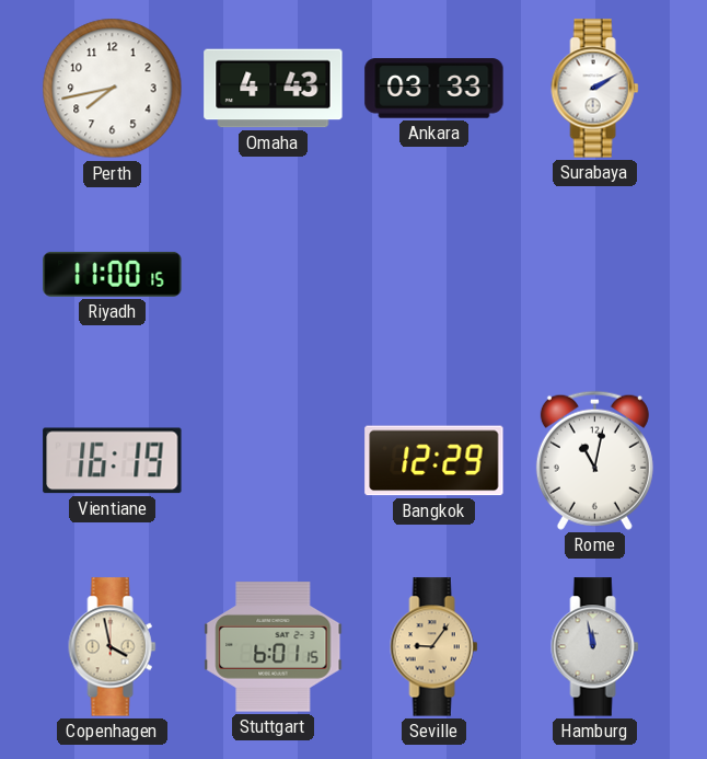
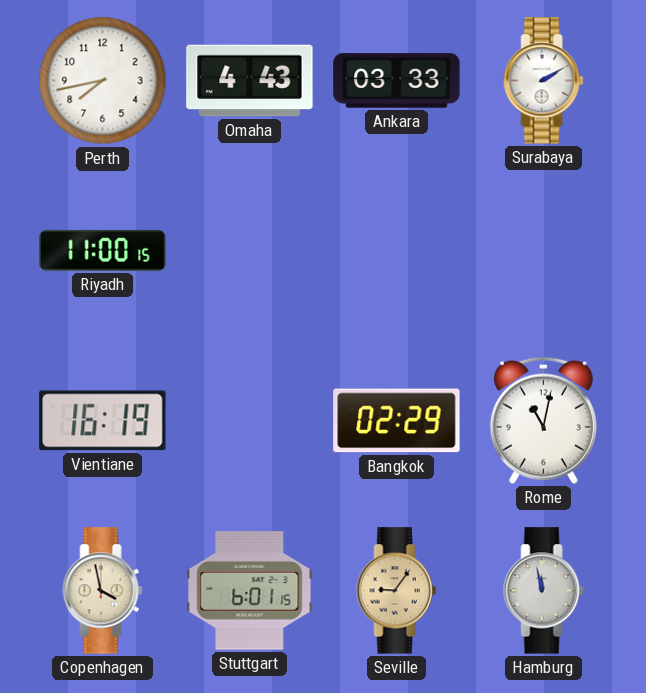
Bangkok: 12:29 -> 02:29
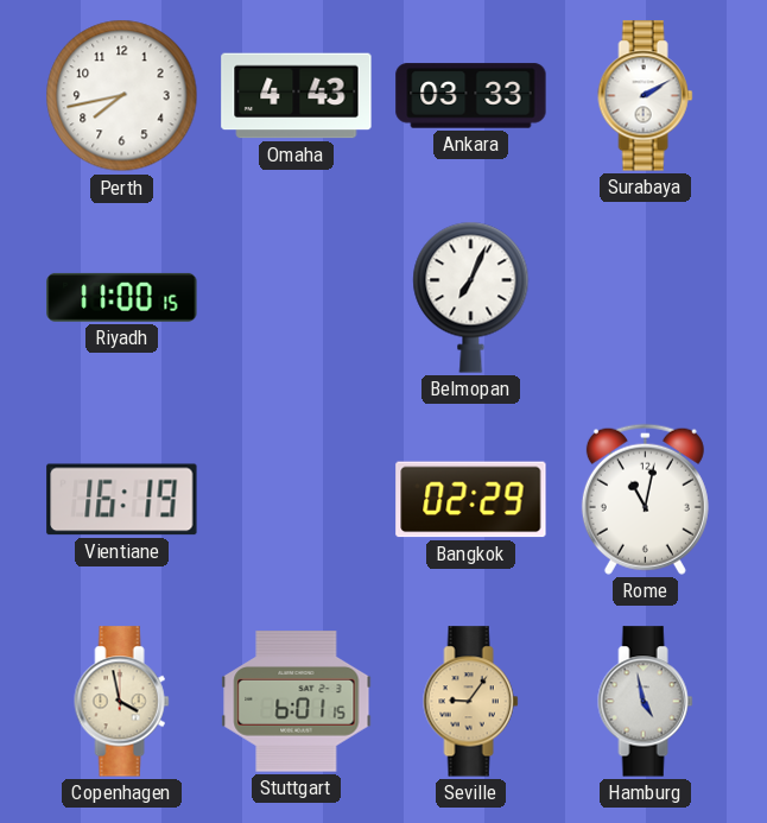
Belmopan: none -> 7:04
Hamburg: 11:58 -> 4:58
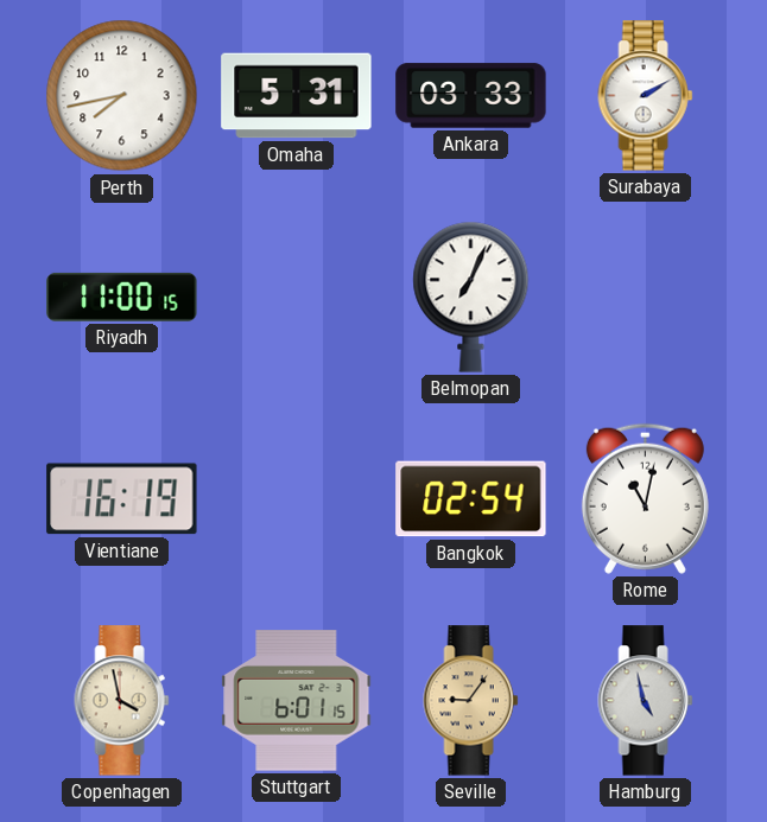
Omaha: 4:43 -> 5:31
Bangkok: 02:29 -> 02:54
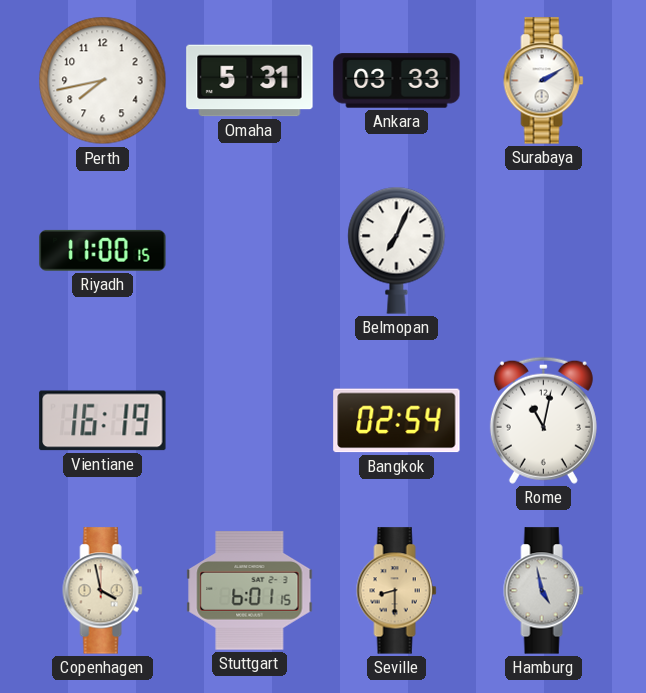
Seville: 9:06 -> 8:30
